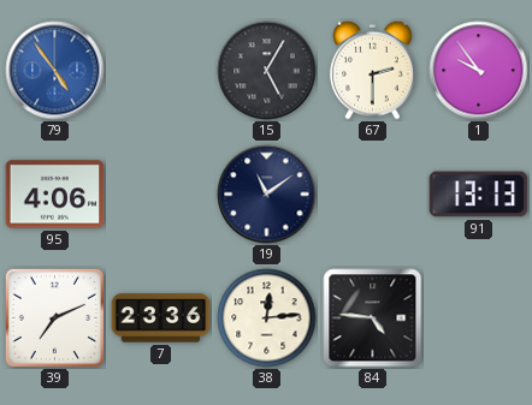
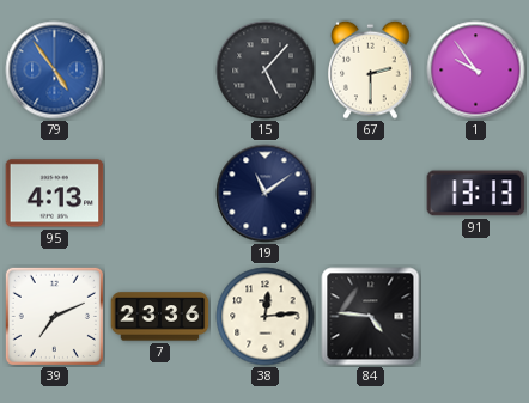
15: 5:05 -> 5:07
95: 4:06 -> 4:13
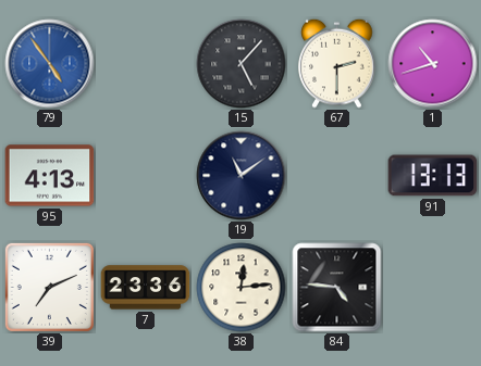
1: 9:54 -> 10:42
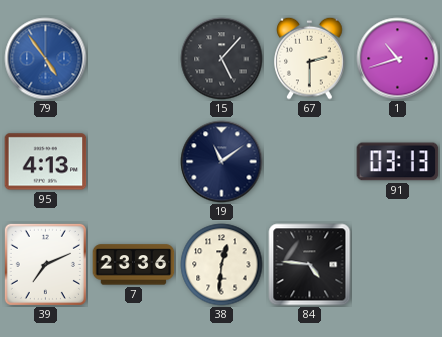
91: 13:13 -> 03:13
38: 12:14 -> 12:31
